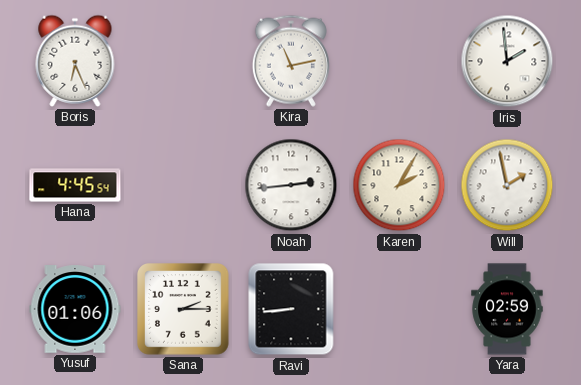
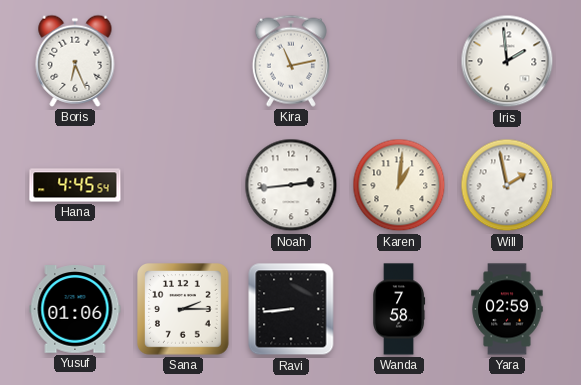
Karen: 2:05 -> 1:01
Wanda: none -> 7:58
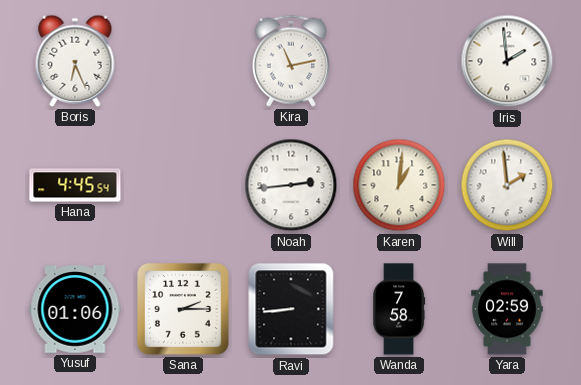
Will: 1:58 -> 1:59
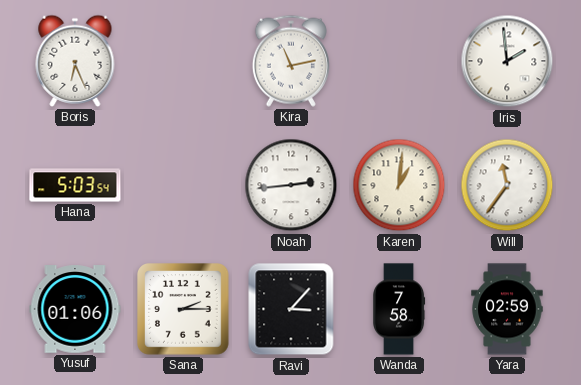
Hana: 4:45 -> 5:03
Will: 1:59 -> 11:36
Ravi: 8:44 -> 3:07
